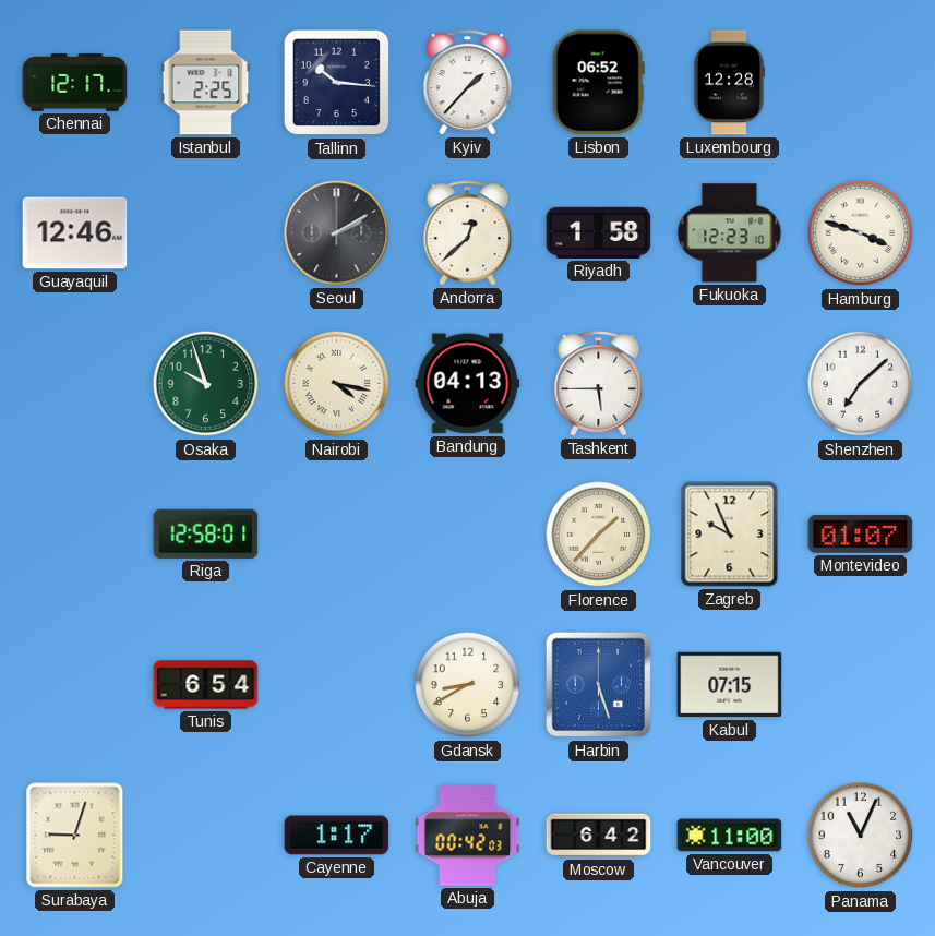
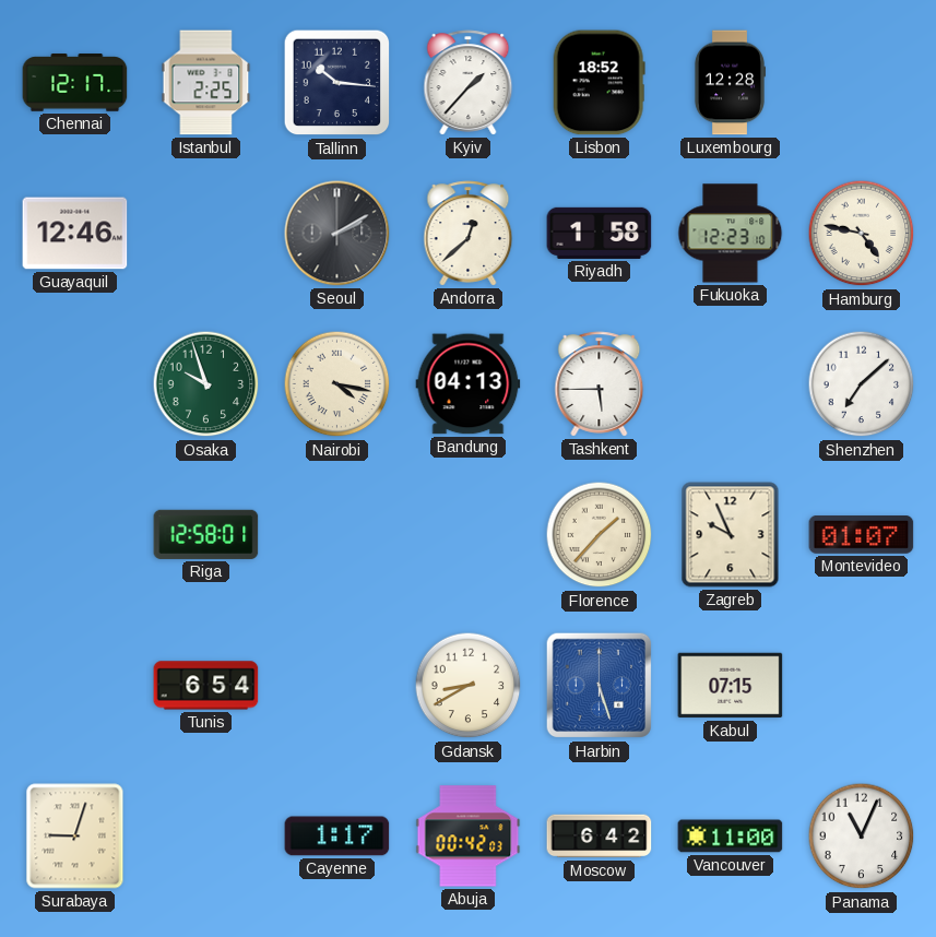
Lisbon: 06:52 -> 18:52
Hamburg: 3:48 -> 4:47
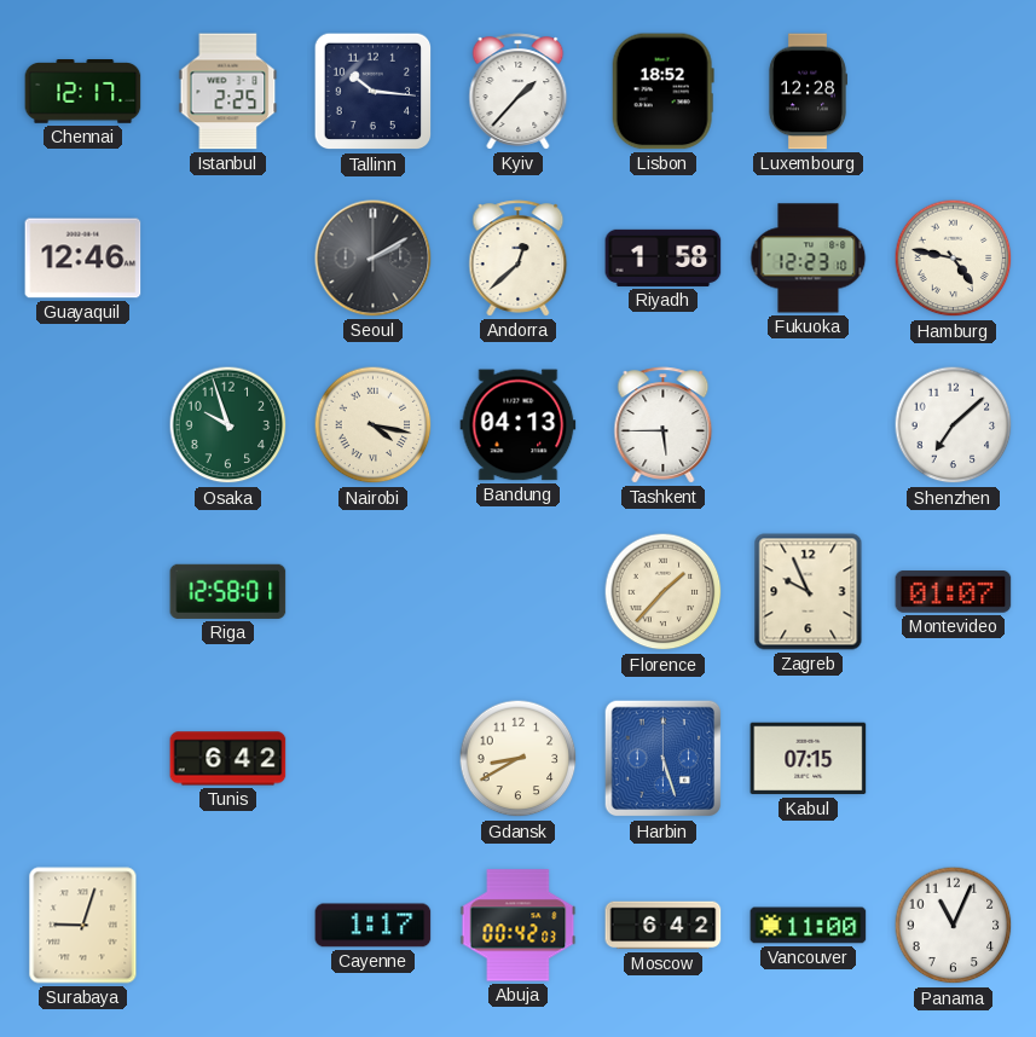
Tunis: 6:54 -> 6:42
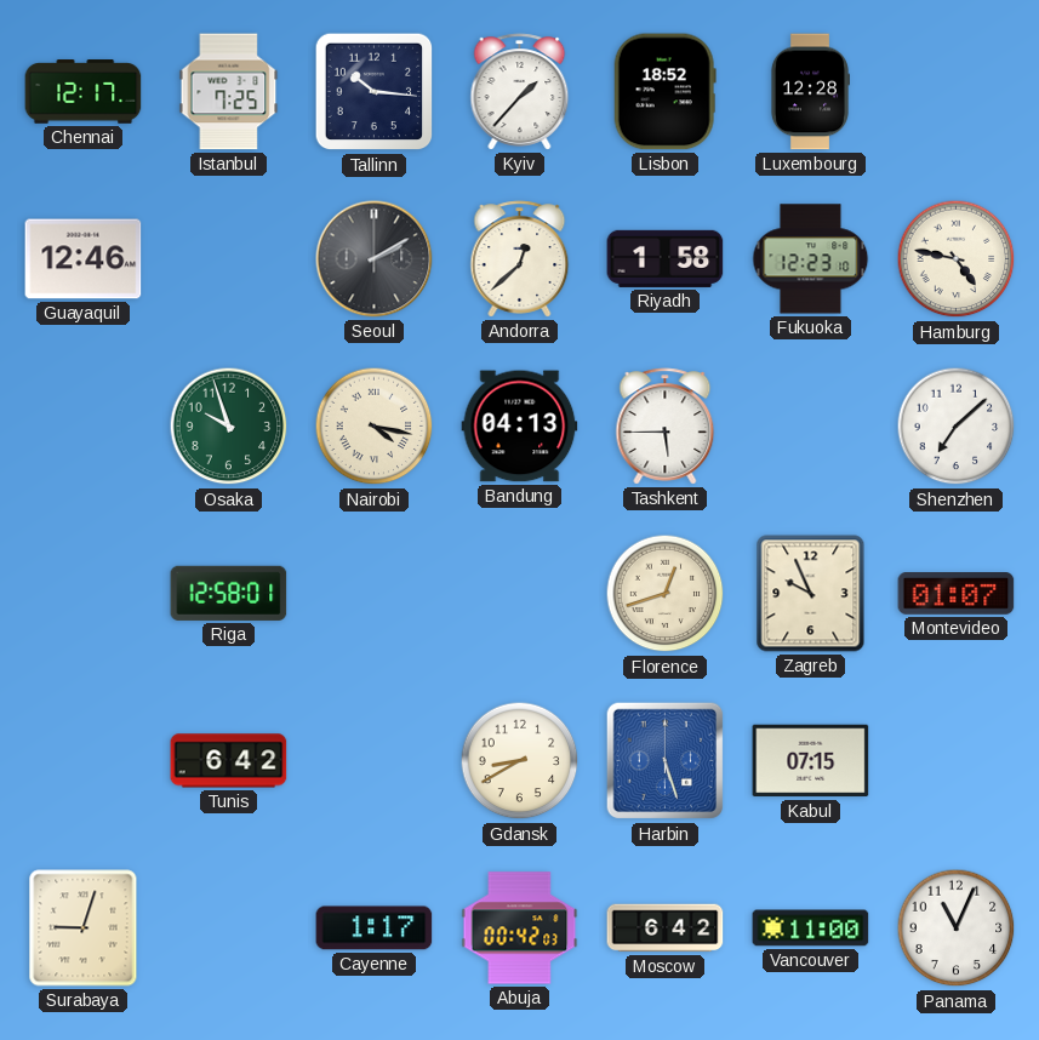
Istanbul: 2:25 -> 7:25
Florence: 1:37 -> 12:42
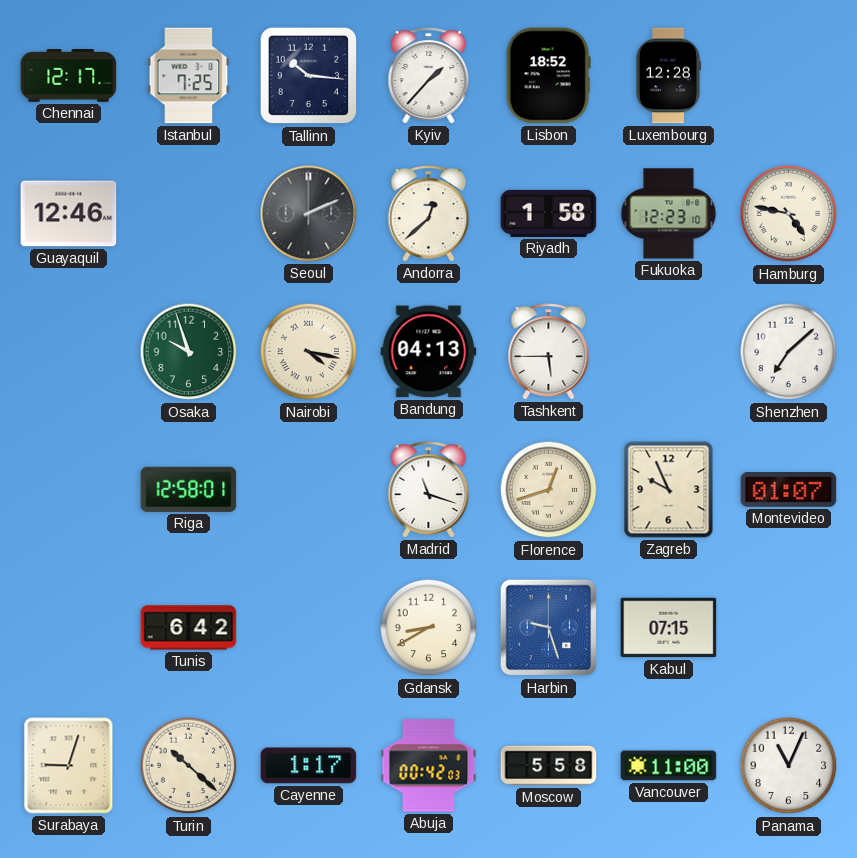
Seoul: 2:10 -> 2:11
Madrid: none -> 11:18
Harbin: 5:27 -> 9:27
Turin: none -> 10:22
Moscow: 6:42 -> 5:58
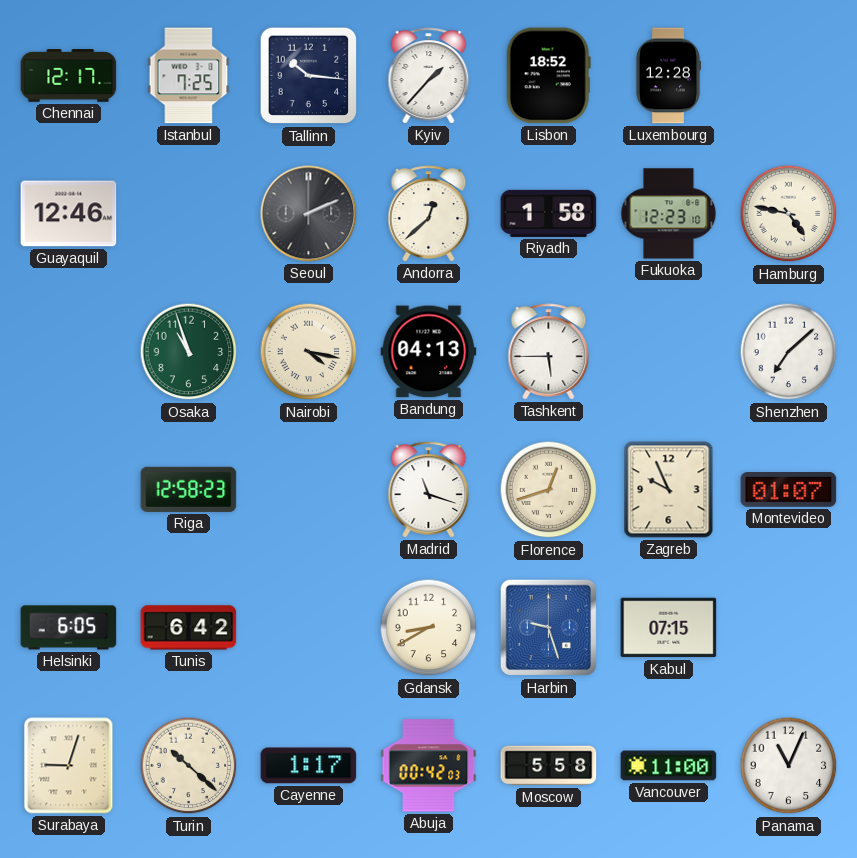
Osaka: 9:57 -> 10:57
Riga: 12:58:01 -> 12:58:23
Helsinki: none -> 6:05
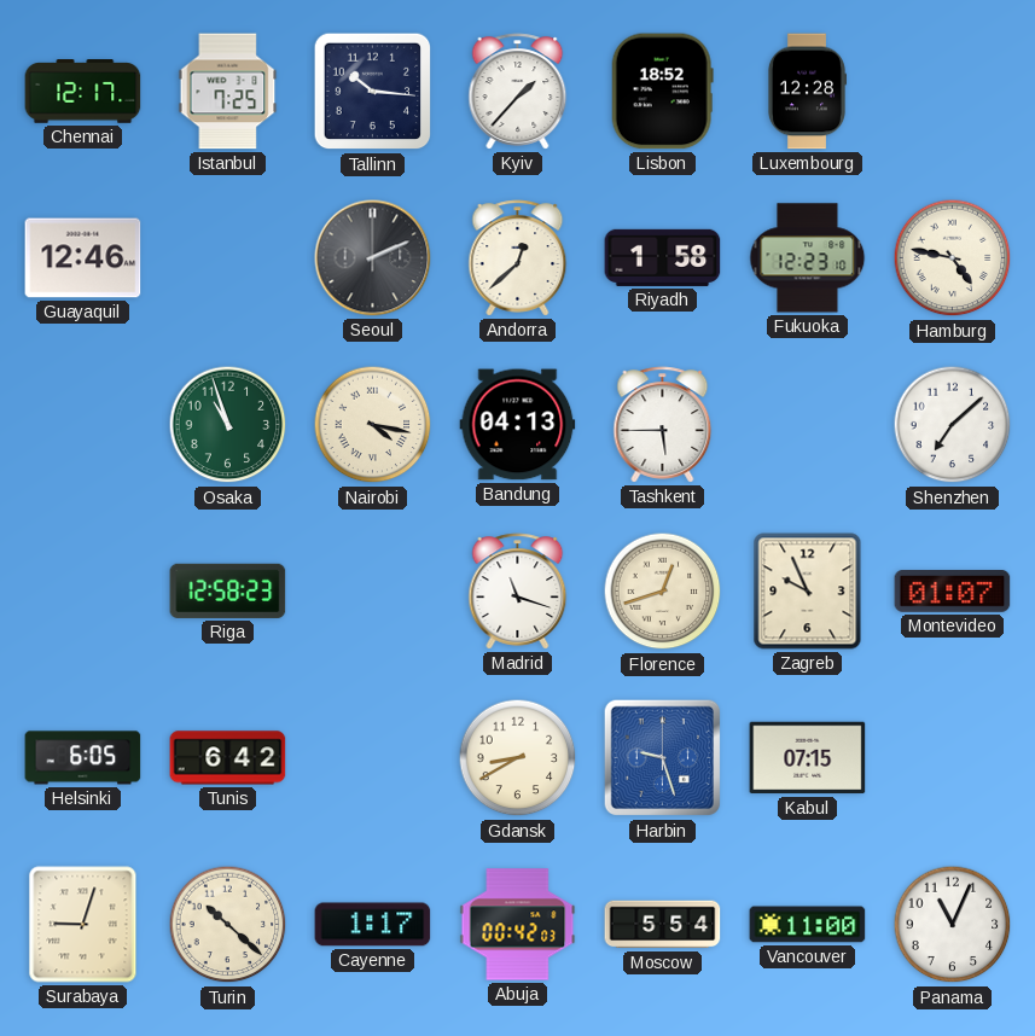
Moscow: 5:58 -> 5:54
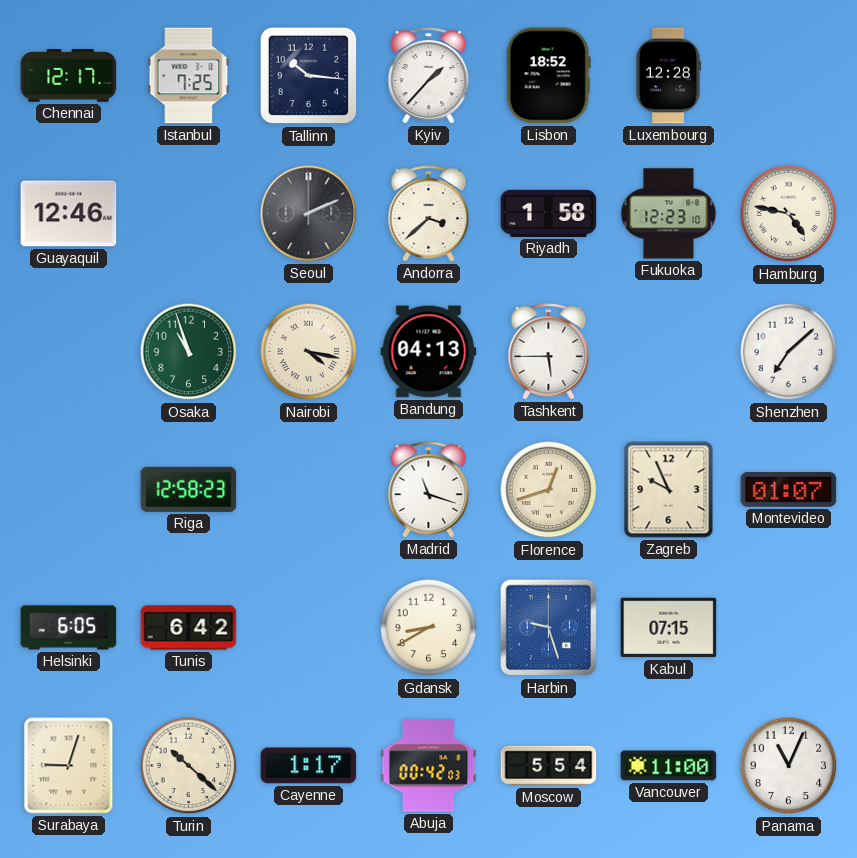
Andorra: 12:38 -> 3:38
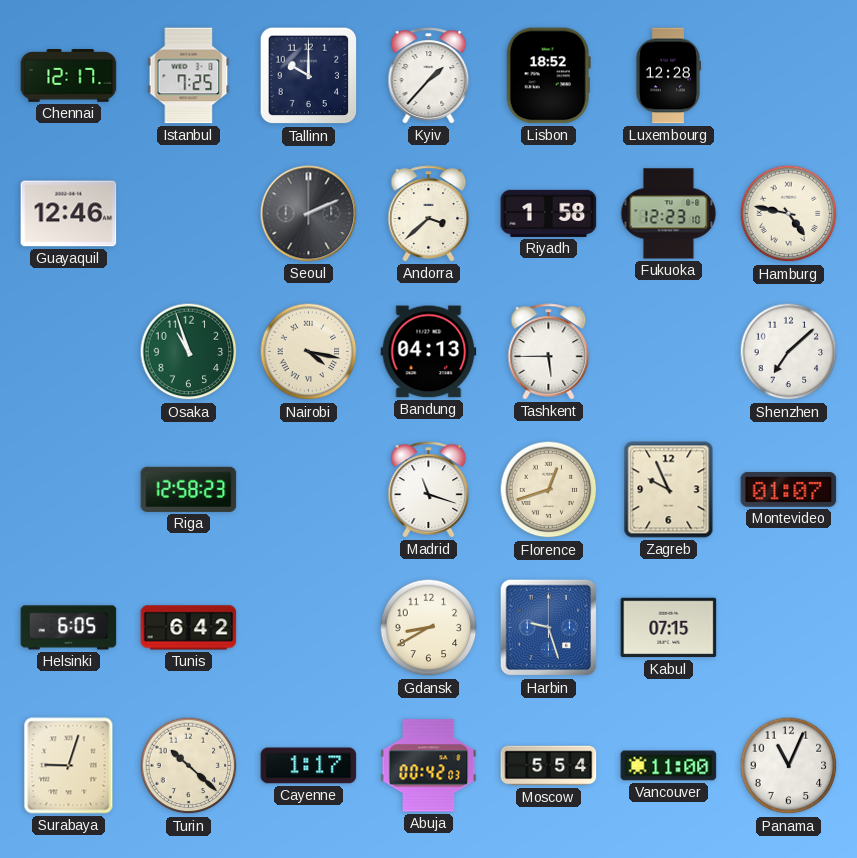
Tallinn: 10:16 -> 10:00
